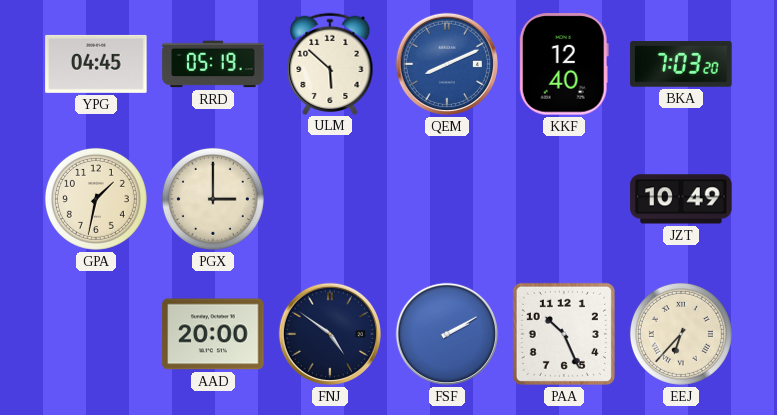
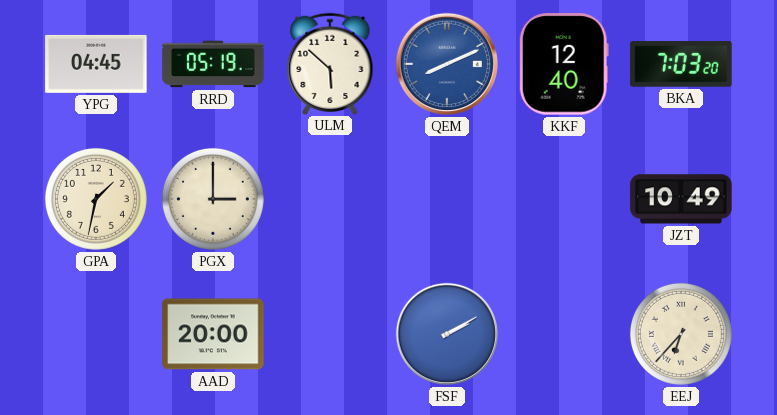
FNJ: 4:51 -> none
PAA: 10:26 -> none
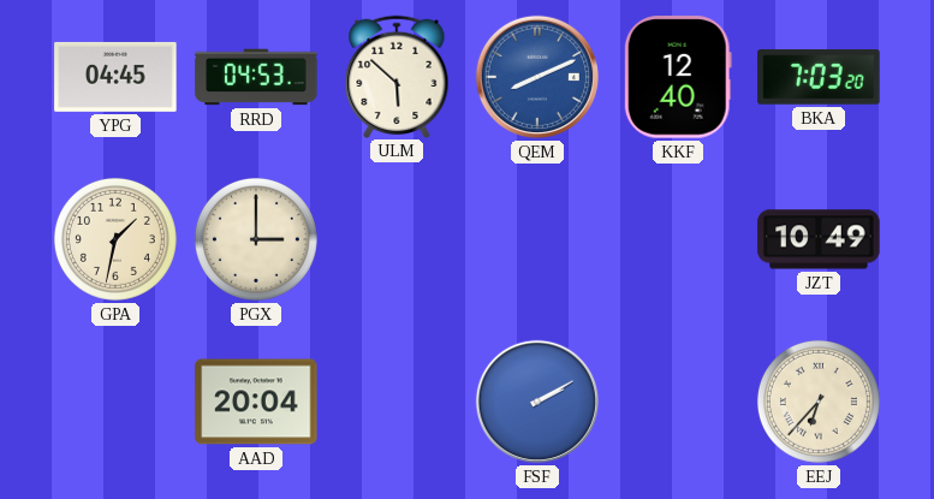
RRD: 05:19 -> 04:53
AAD: 20:00 -> 20:04
